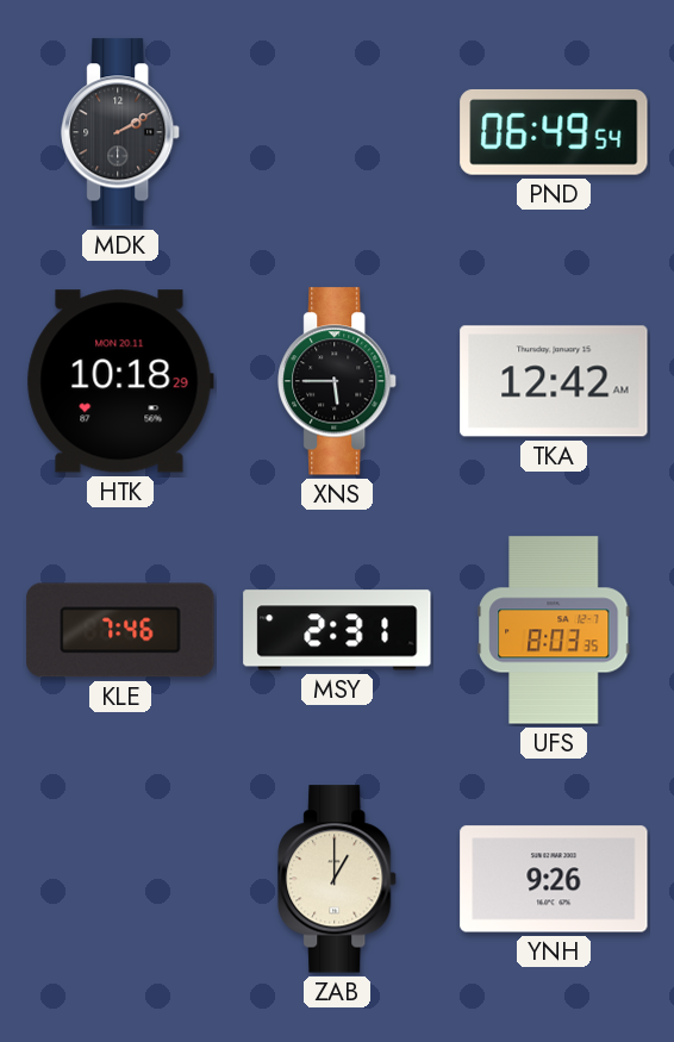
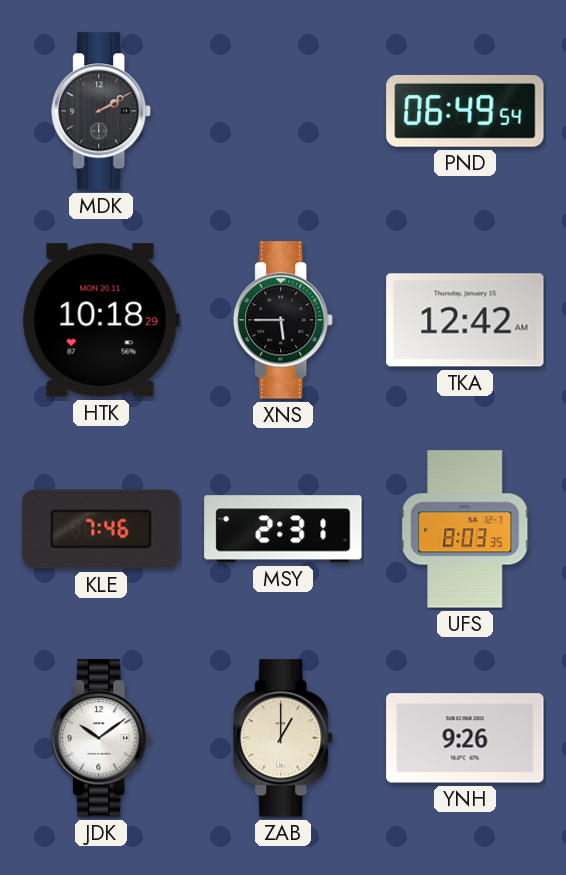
JDK: none -> 10:09
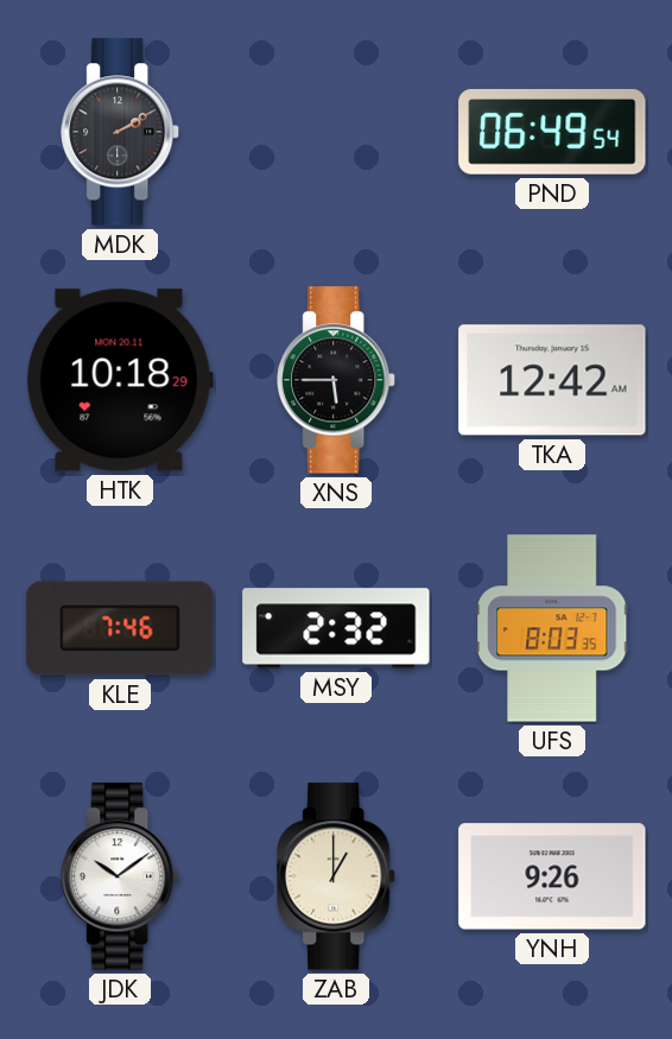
MSY: 2:31 -> 2:32
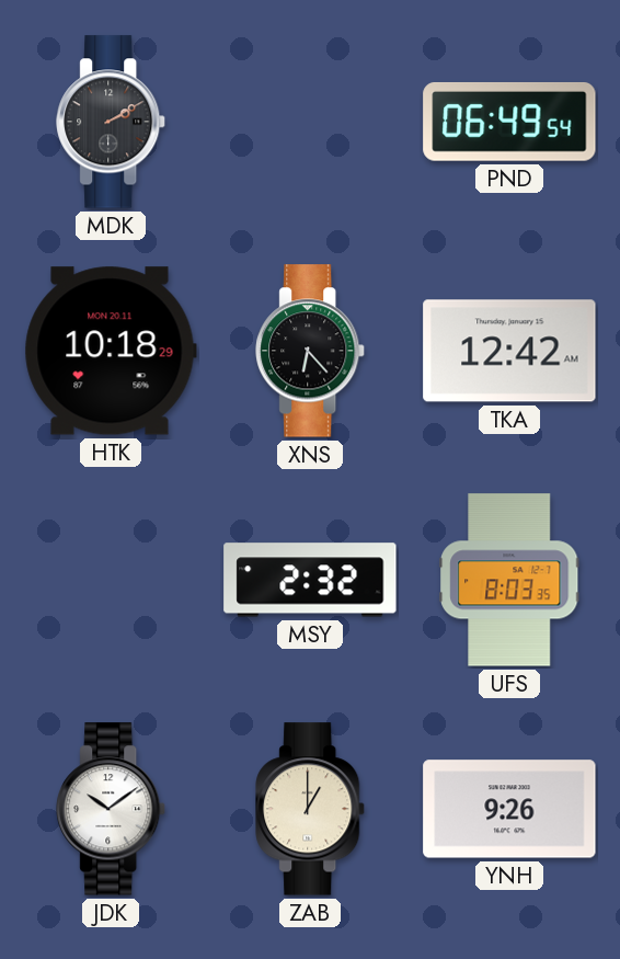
XNS: 5:45 -> 6:23
KLE: 7:46 -> none
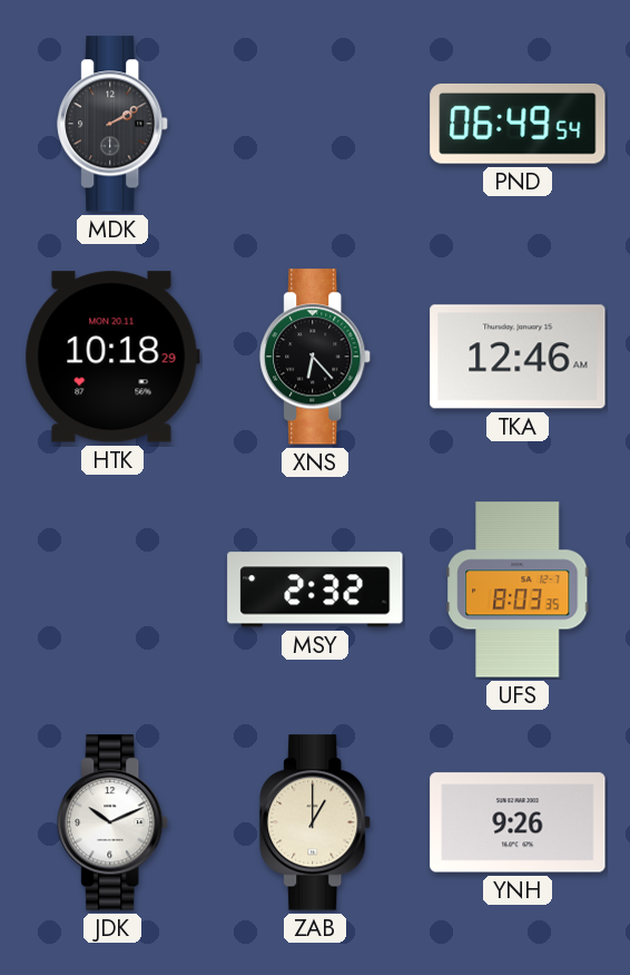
TKA: 12:42 -> 12:46
JDK: 10:09 -> 10:11
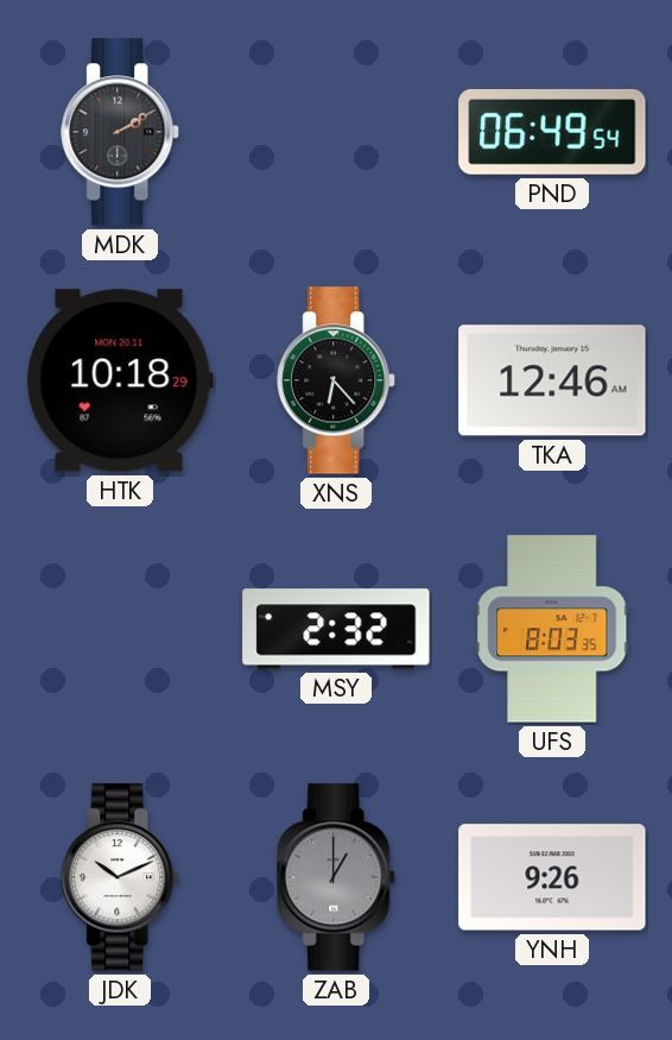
ZAB dial: cream -> grey
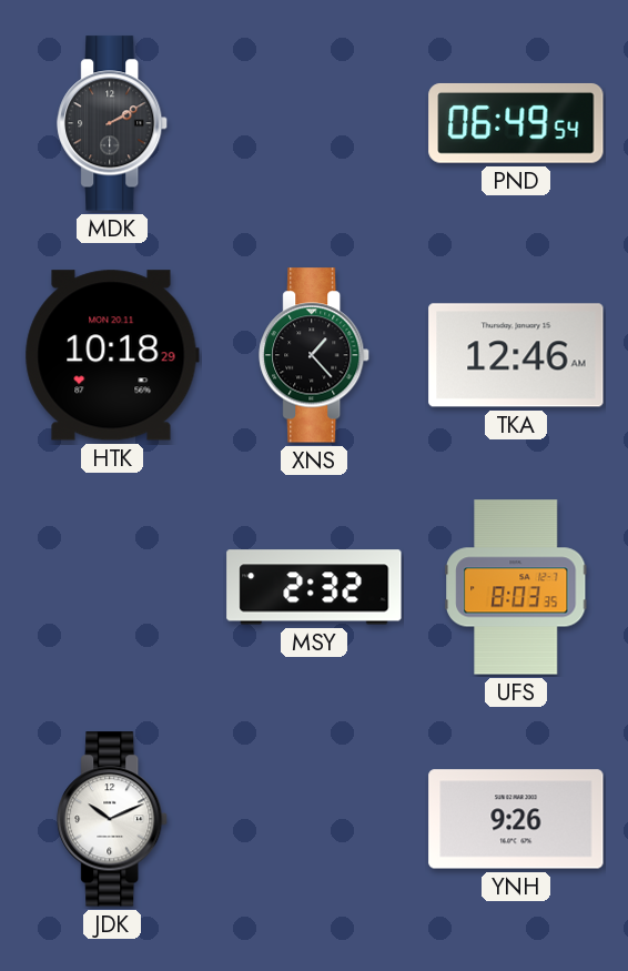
XNS: 6:23 -> 1:23
ZAB: 1:00 -> none
